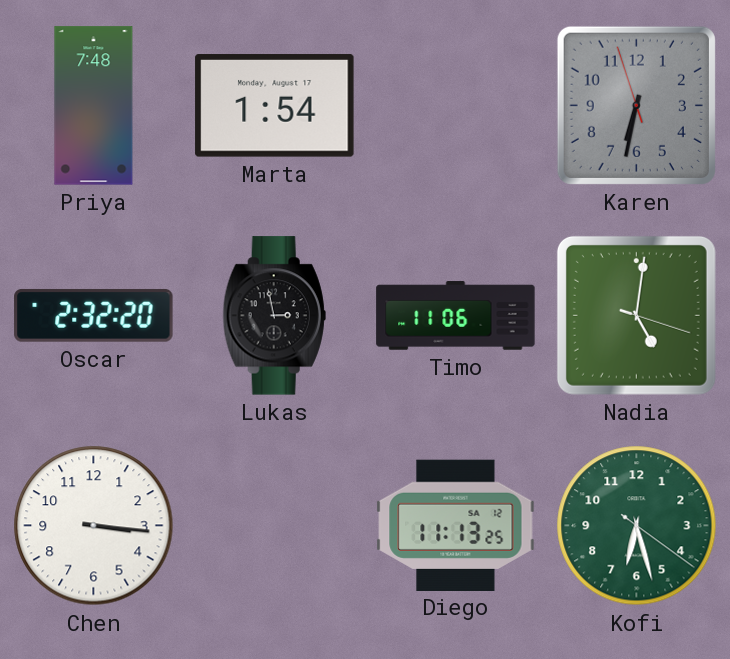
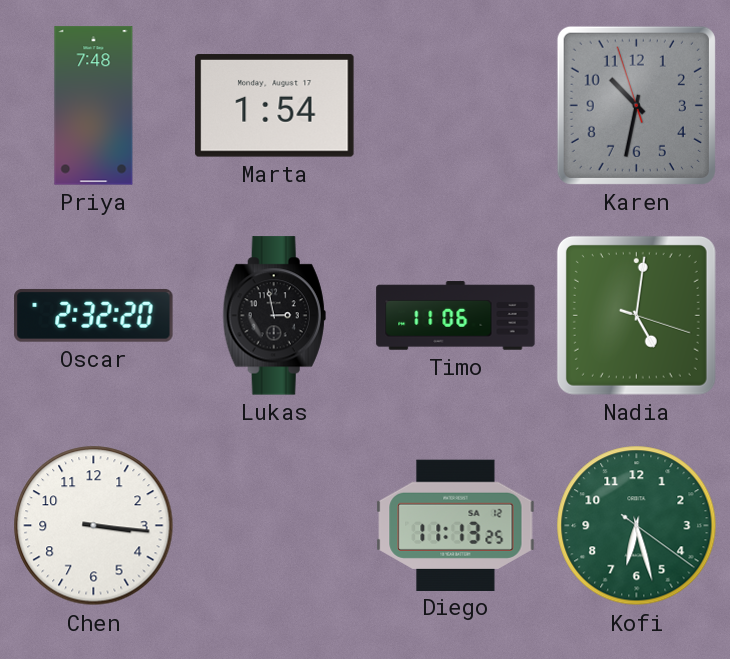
Karen: 6:31 -> 10:31
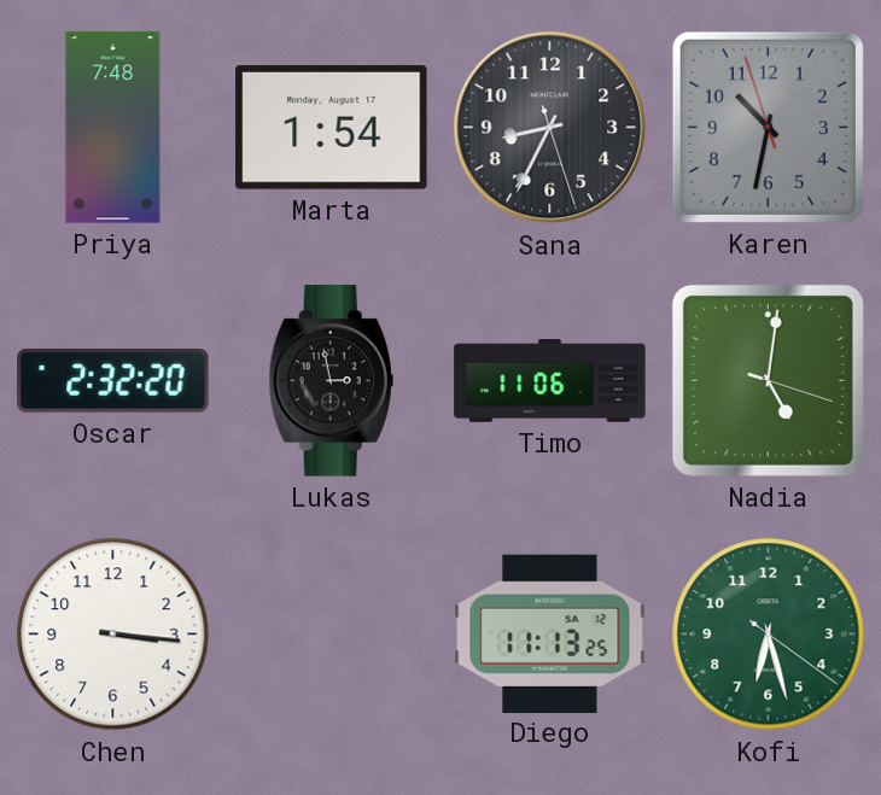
Sana: none -> 8:34
